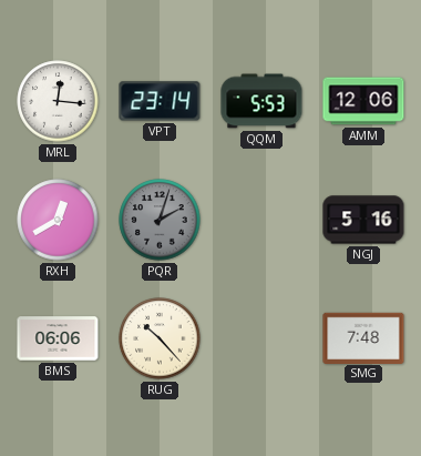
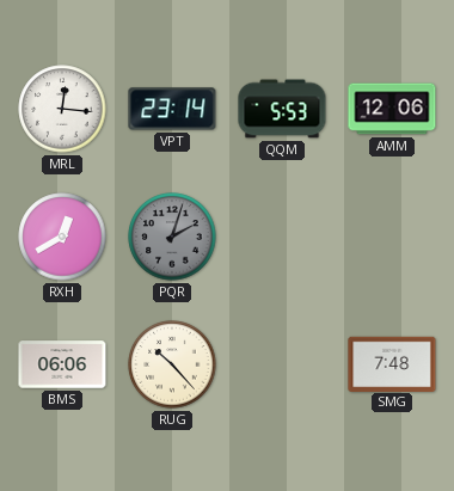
NGJ: 5:16 -> none
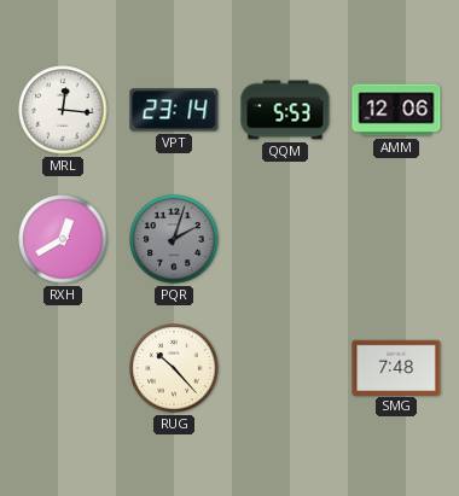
BMS: 06:06 -> none
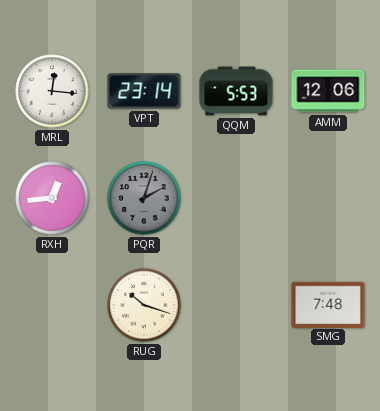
RXH: 12:40 -> 12:44
RUG: 10:23 -> 10:18
